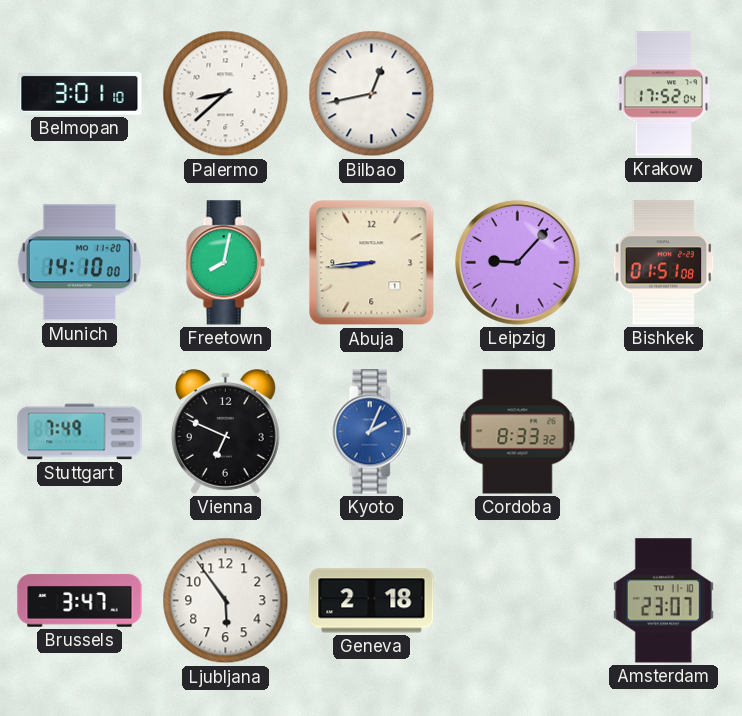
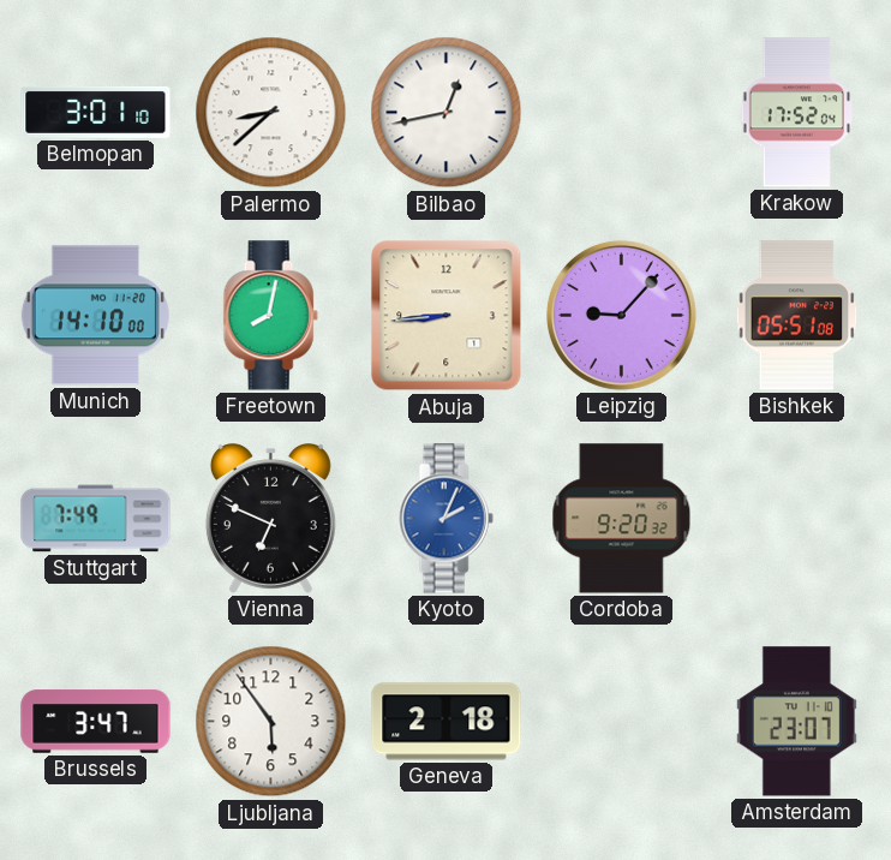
Bishkek: 01:51 -> 05:51
Cordoba: 8:33 -> 9:20
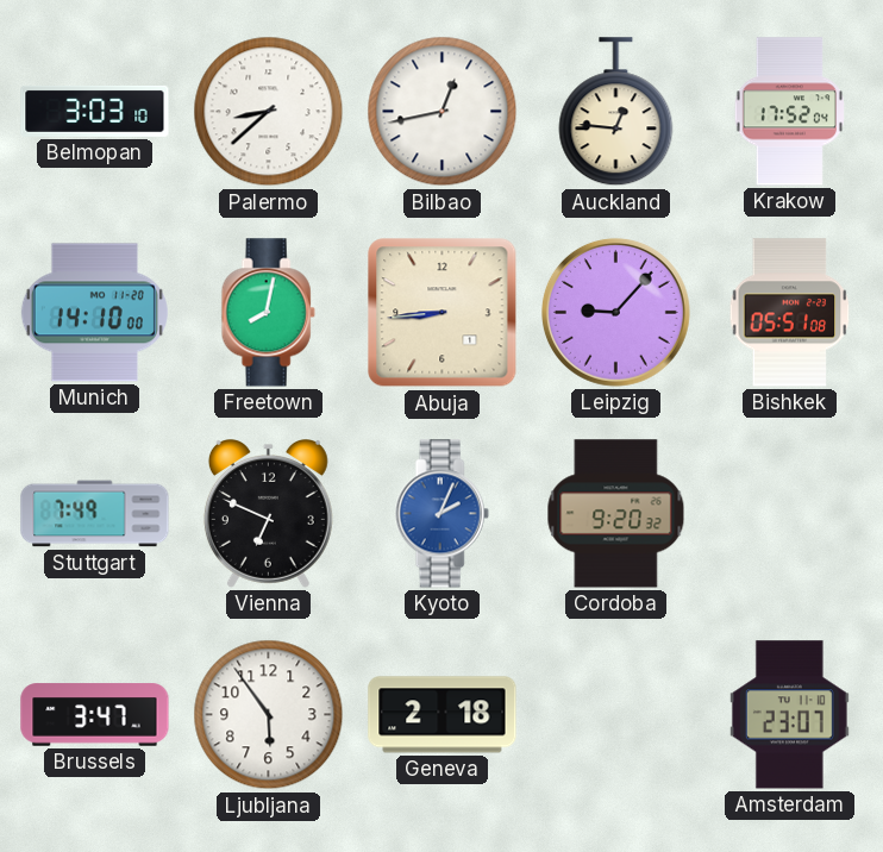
Belmopan: 3:01 -> 3:03
Auckland: none -> 12:46
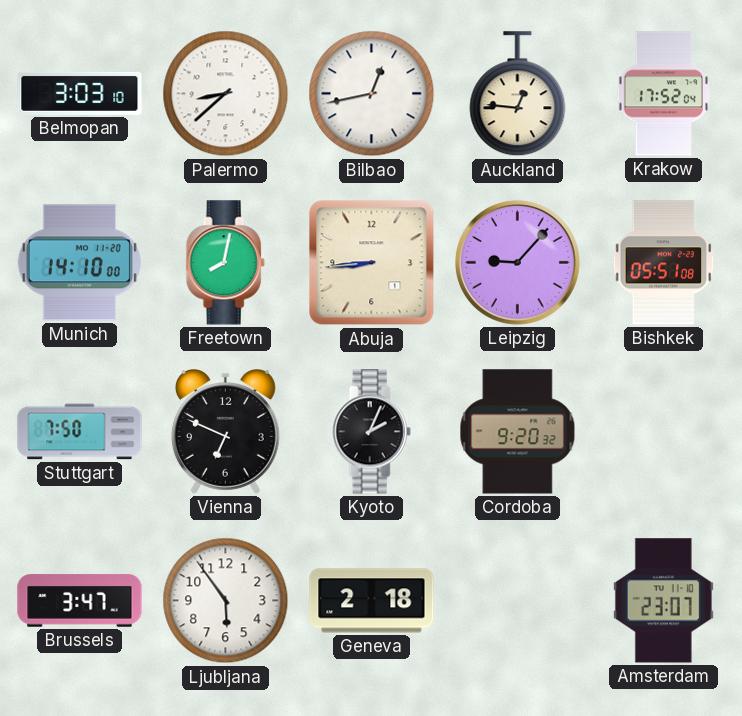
Stuttgart: 7:49 -> 7:50
Kyoto dial: blue -> black
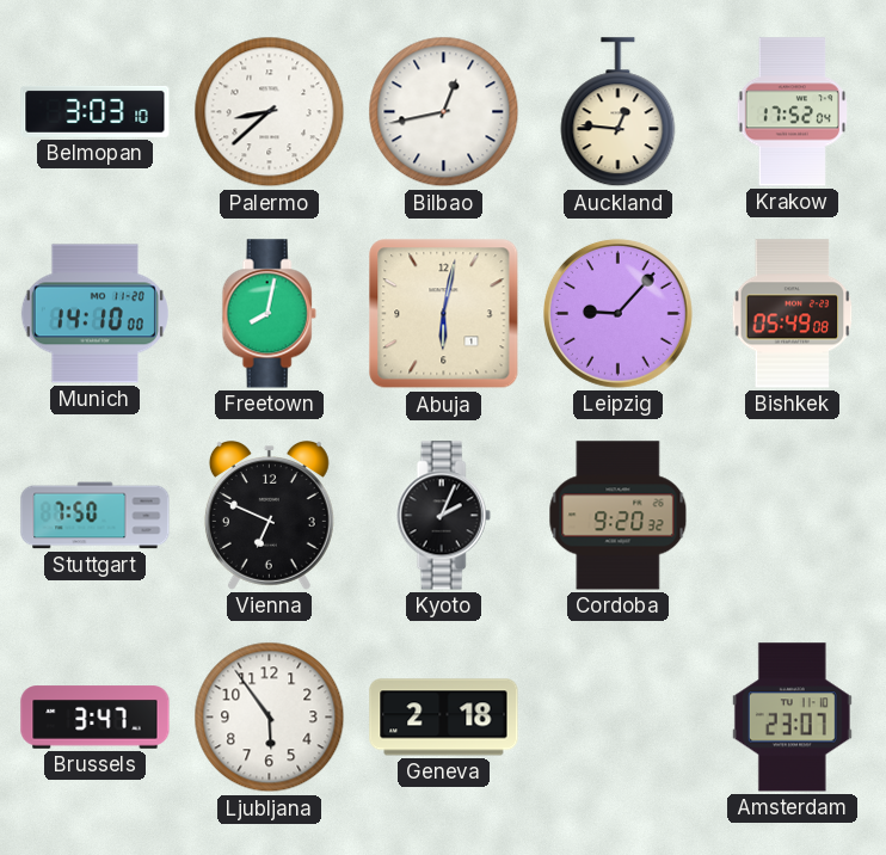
Abuja: 8:44 -> 6:02
Bishkek: 05:51 -> 05:49
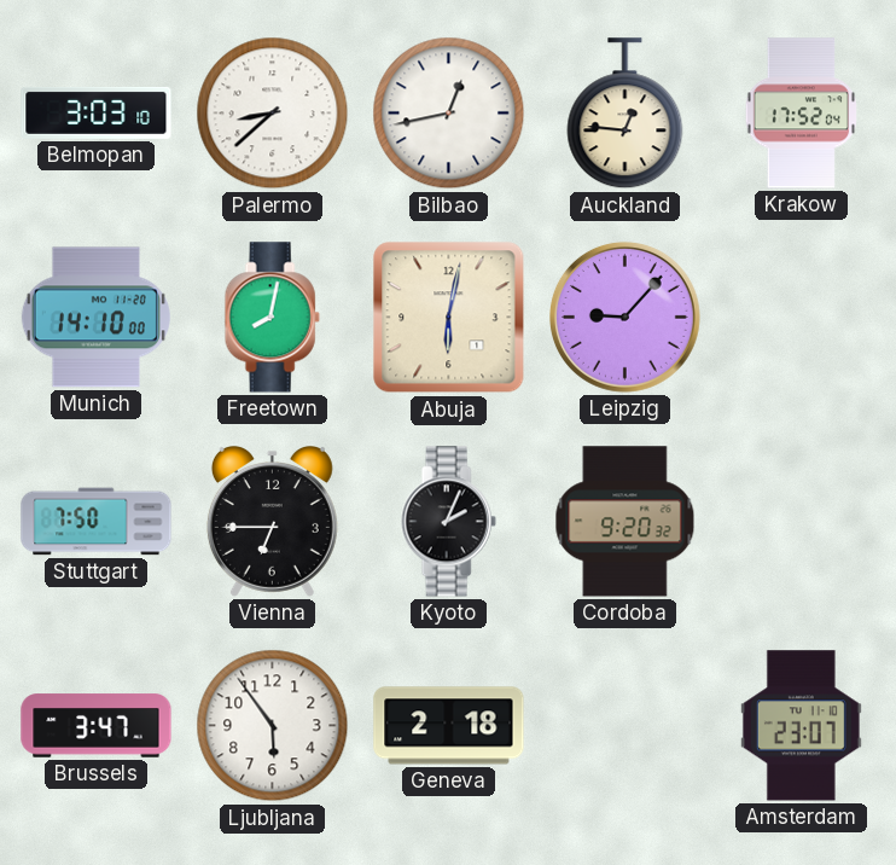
Bishkek: 05:49 -> none
Vienna: 6:49 -> 6:45
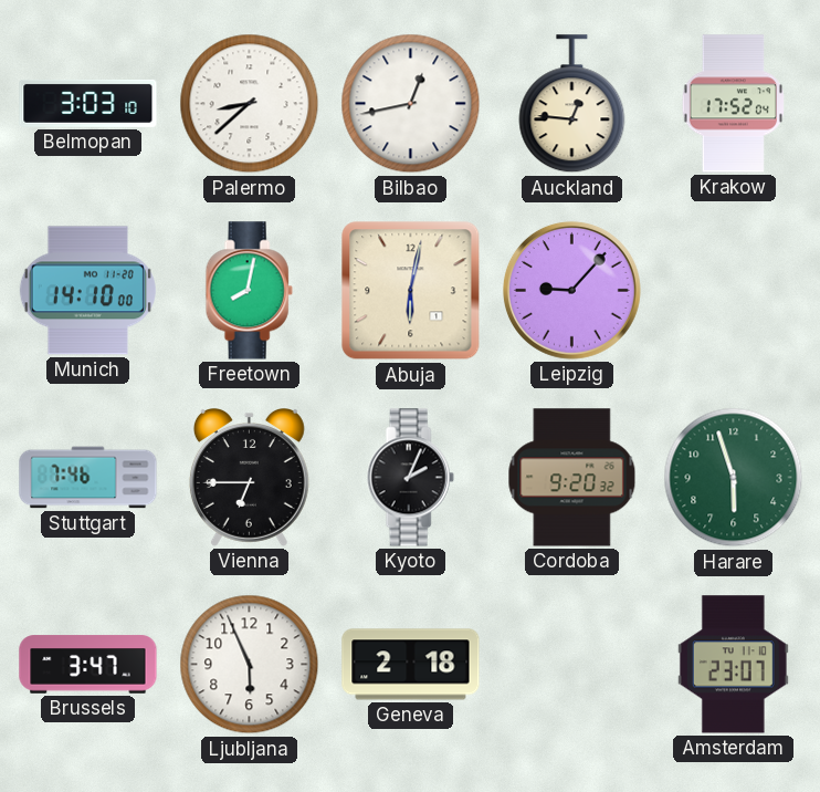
Stuttgart: 7:50 -> 7:46
Harare: none -> 5:57
Ljubljana: 5:54 -> 5:56
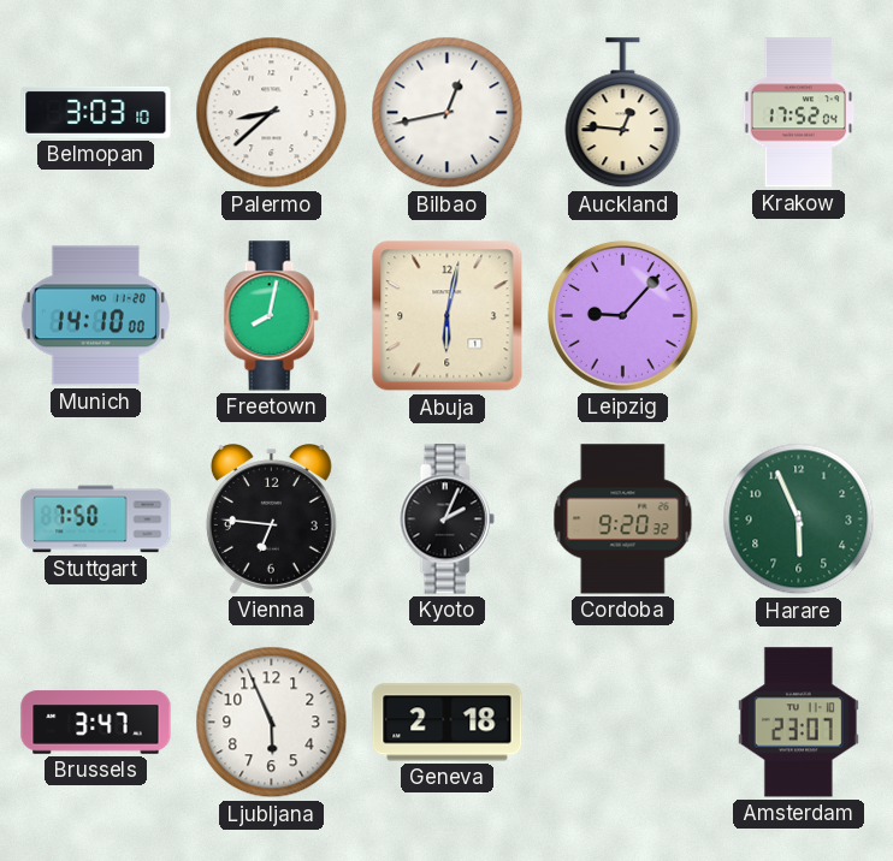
Stuttgart: 7:46 -> 7:50
Vienna: 6:45 -> 6:46
Harare: 5:57 -> 5:56
